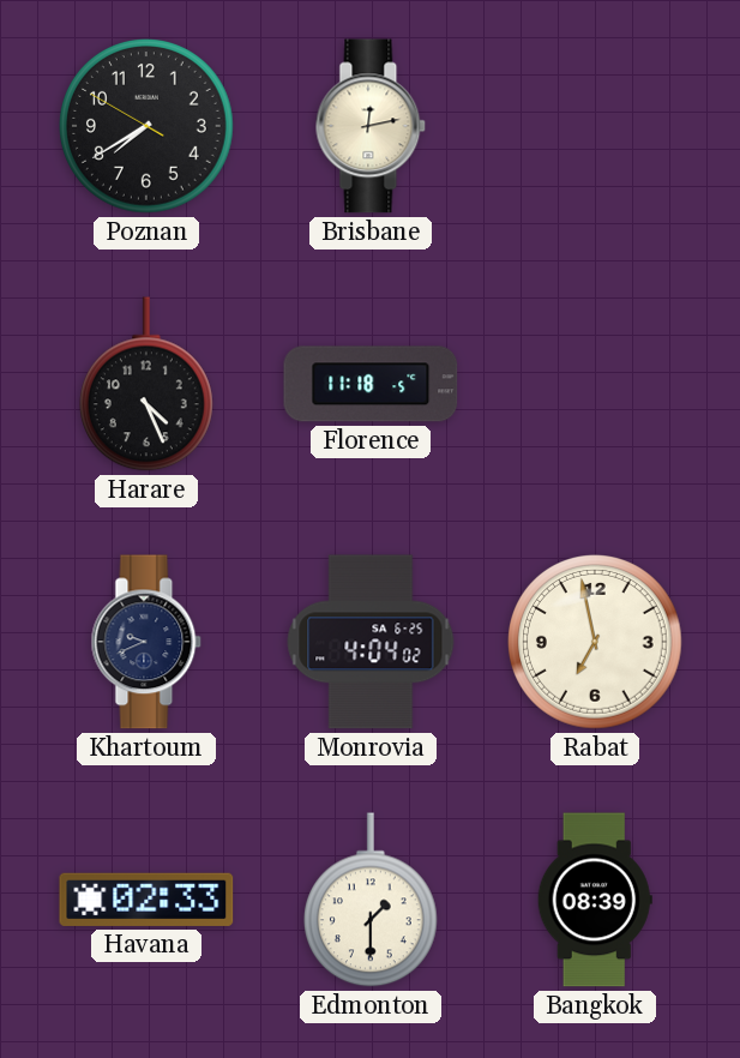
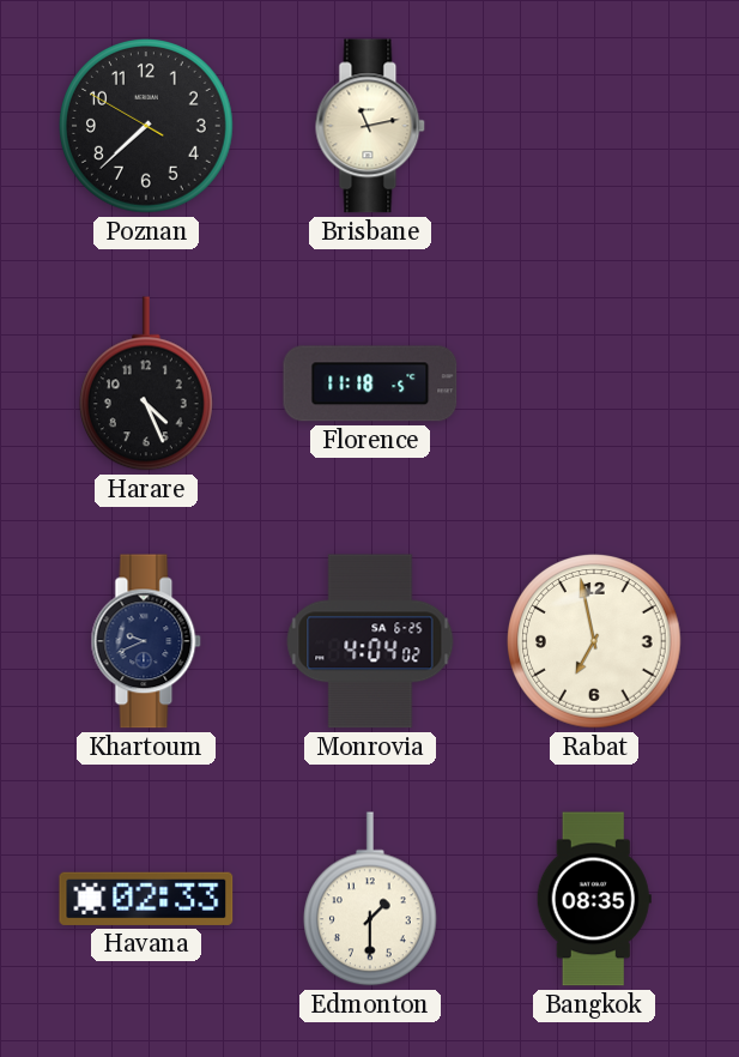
Poznan: 7:39 -> 7:37
Brisbane: 12:13 -> 11:13
Bangkok: 08:39 -> 08:35
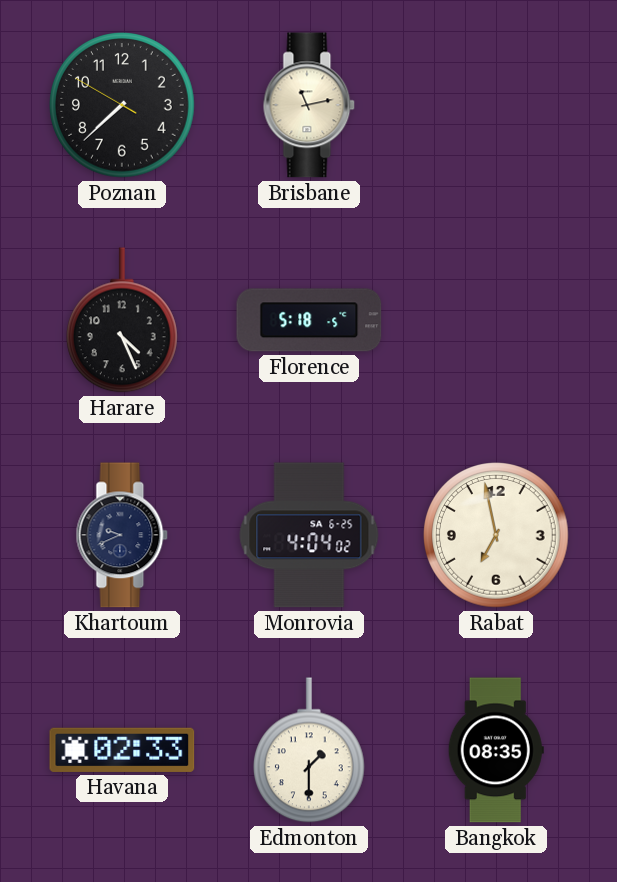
Florence: 11:18 -> 5:18
